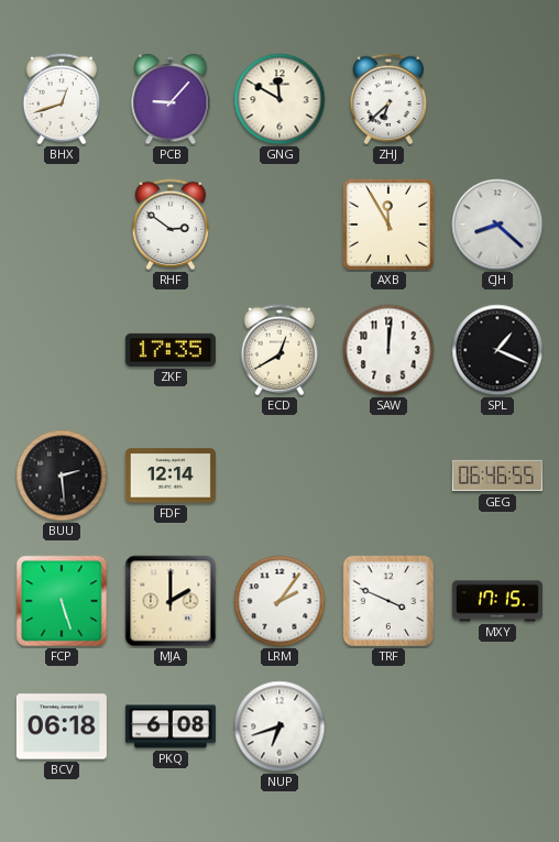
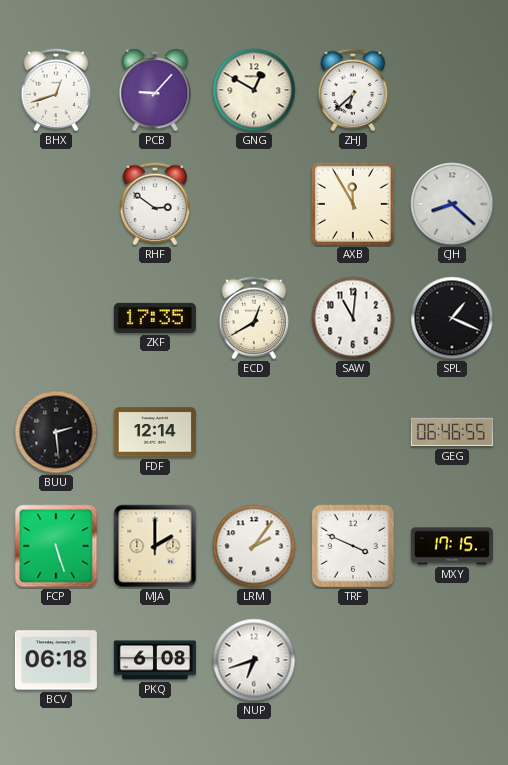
GNG: 11:50 -> 12:50
SAW: 12:01 -> 11:01
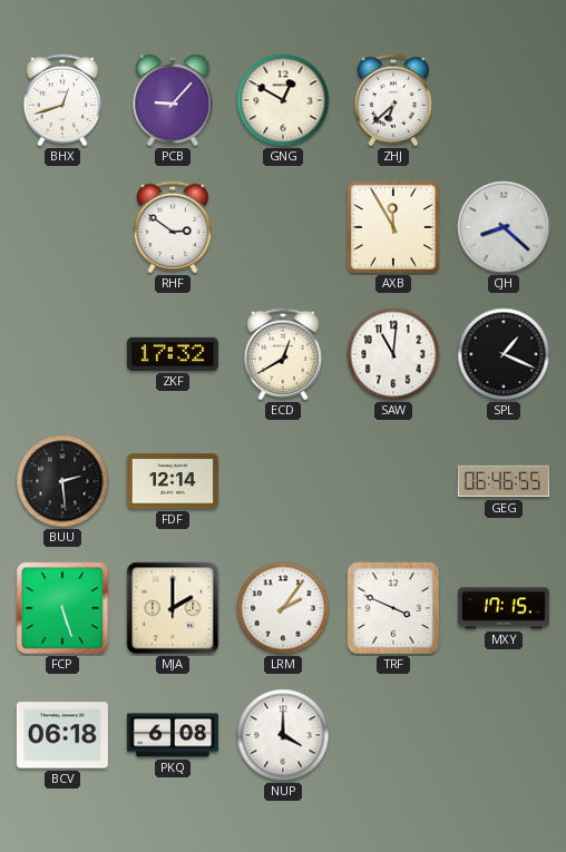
ZKF: 17:35 -> 17:32
NUP: 6:42 -> 4:00
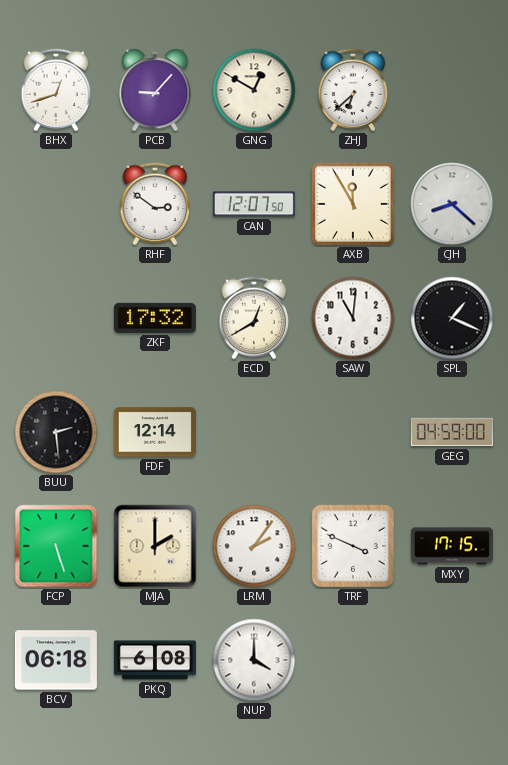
CAN: none -> 12:07
GEG: 06:46 -> 04:59
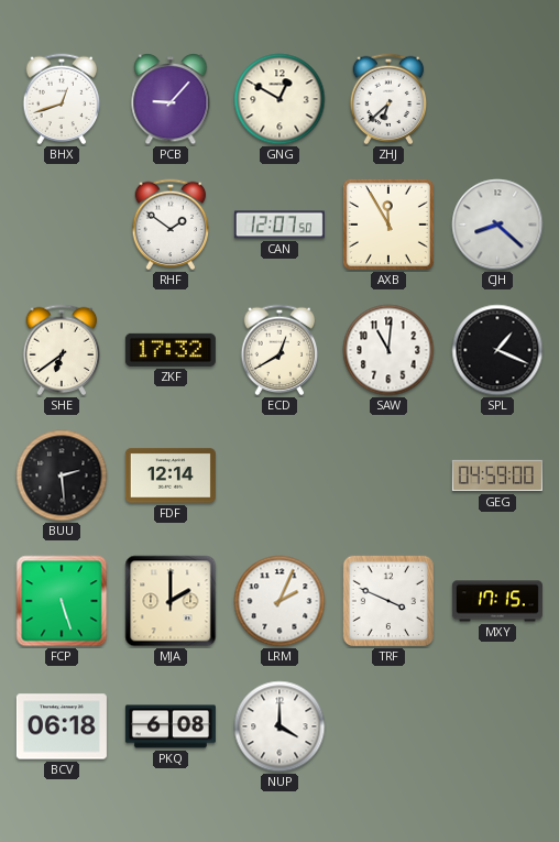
RHF: 2:51 -> 1:51
SHE: none -> 6:39
LRM: 2:06 -> 2:04
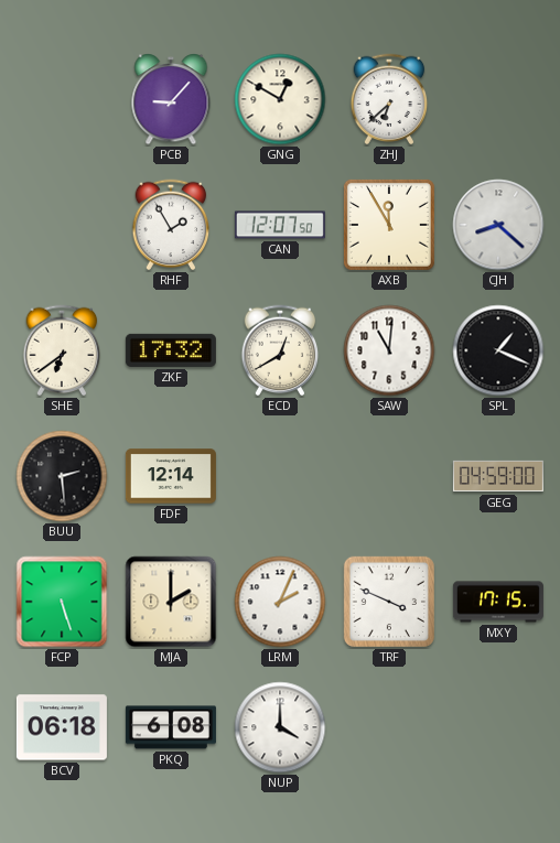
BHX: 12:42 -> none
RHF: 1:51 -> 1:55
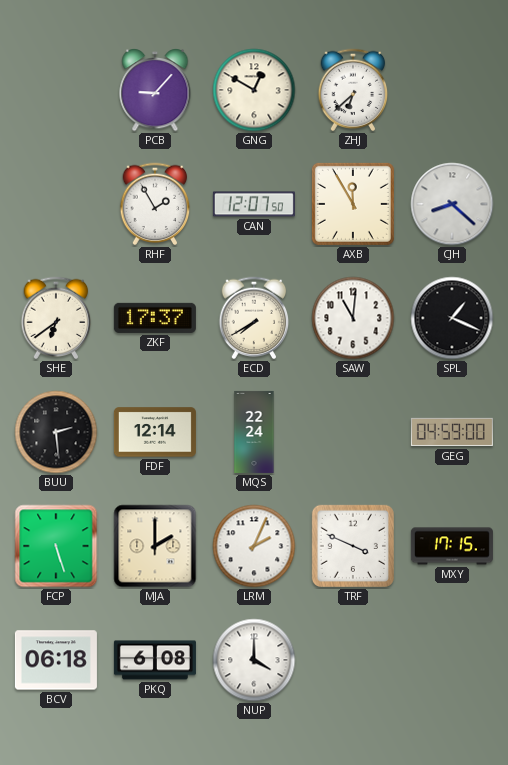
ZKF: 17:32 -> 17:37
ECD: 12:40 -> 7:40
MQS: none -> 22:24
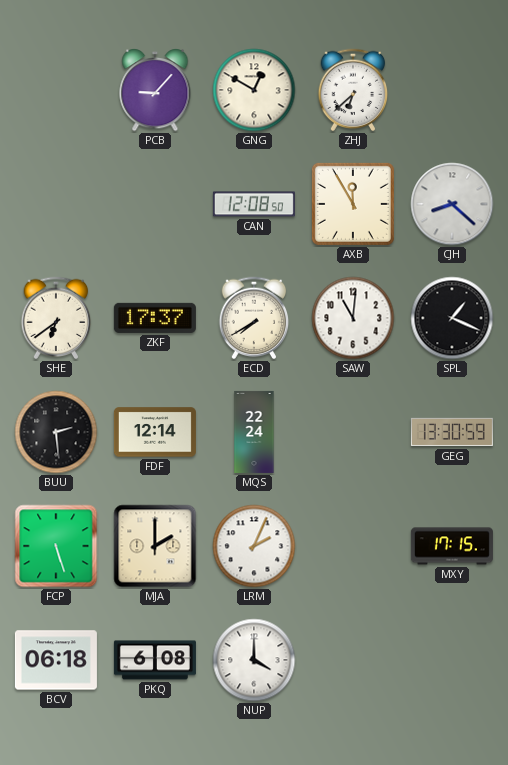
RHF: 1:55 -> none
CAN: 12:07 -> 12:08
GEG: 04:59 -> 13:30
TRF: 3:49 -> none
